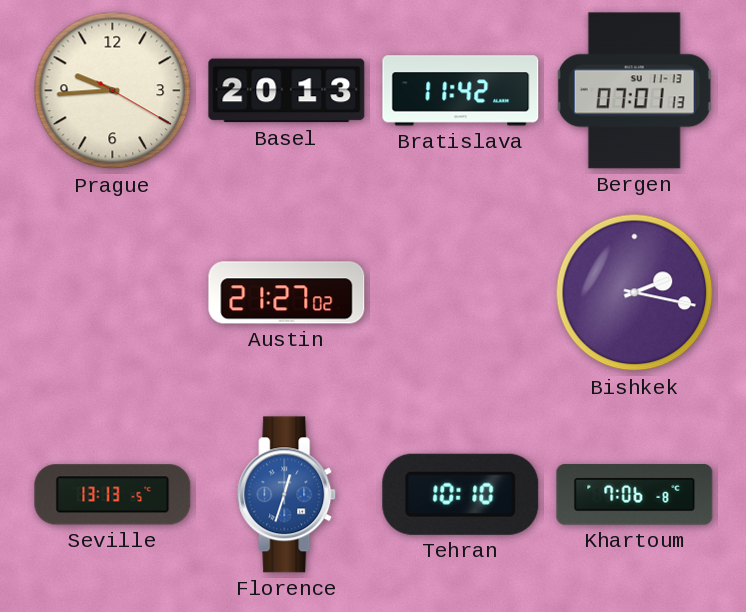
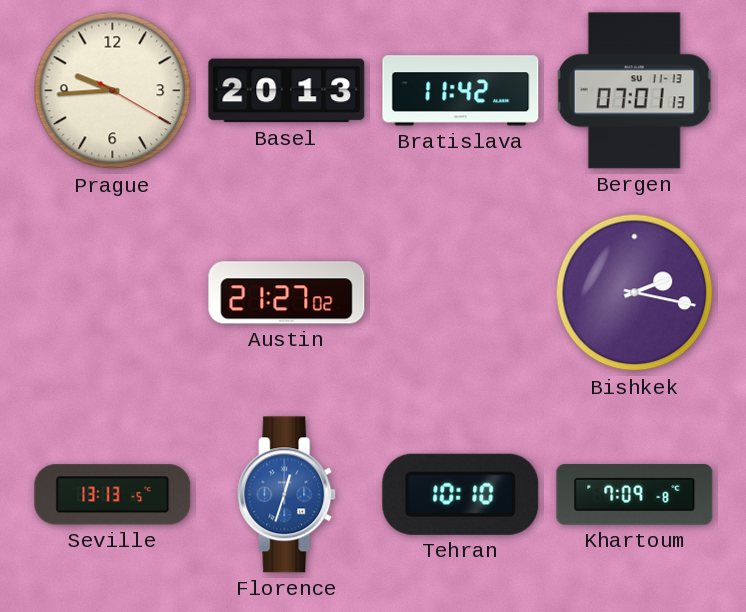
Khartoum: 7:06 -> 7:09
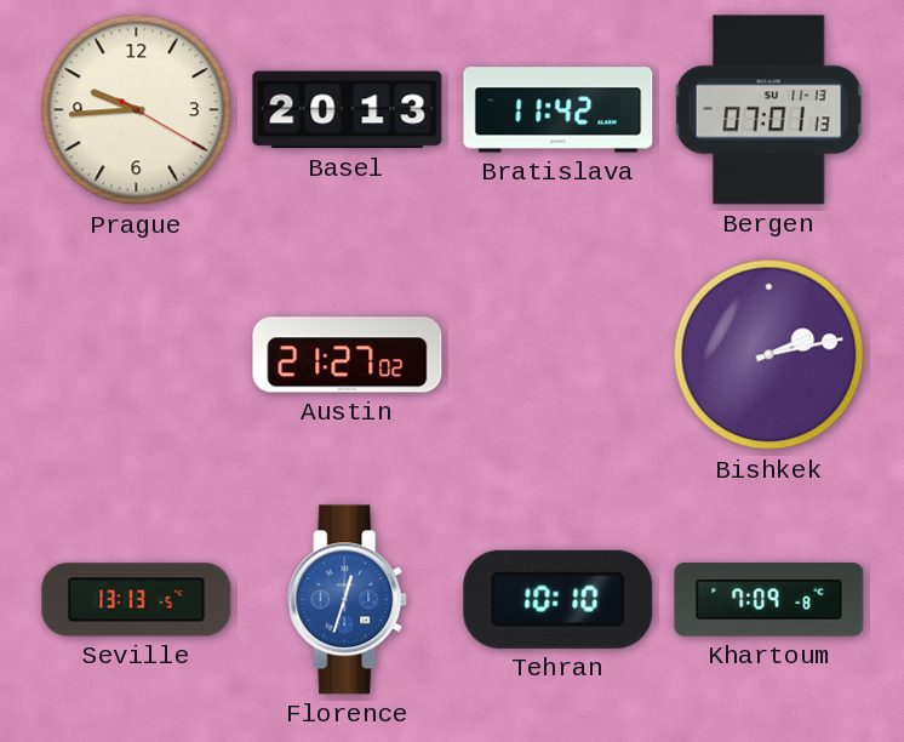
Bishkek: 2:17 -> 2:13
